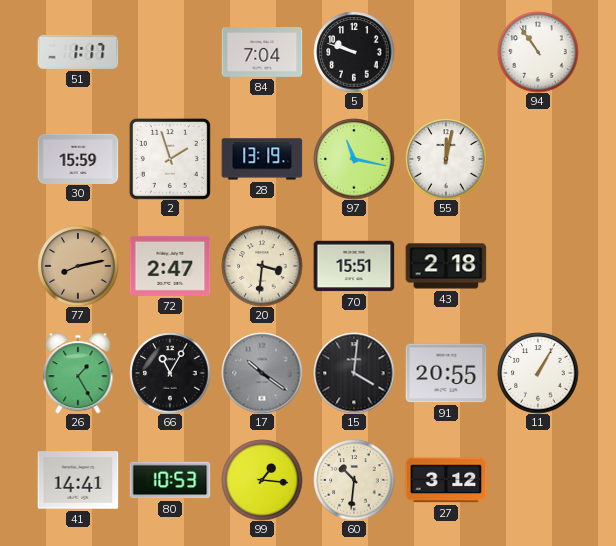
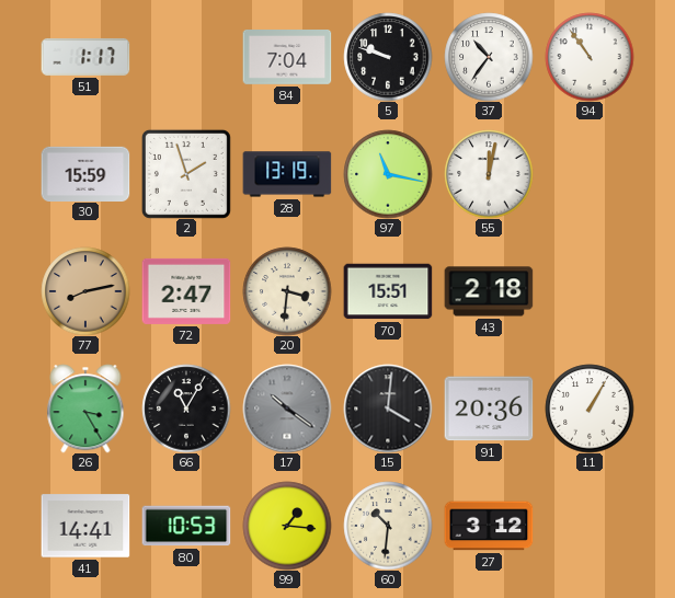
37: none -> 10:36
26: 1:25 -> 3:25
91: 20:55 -> 20:36
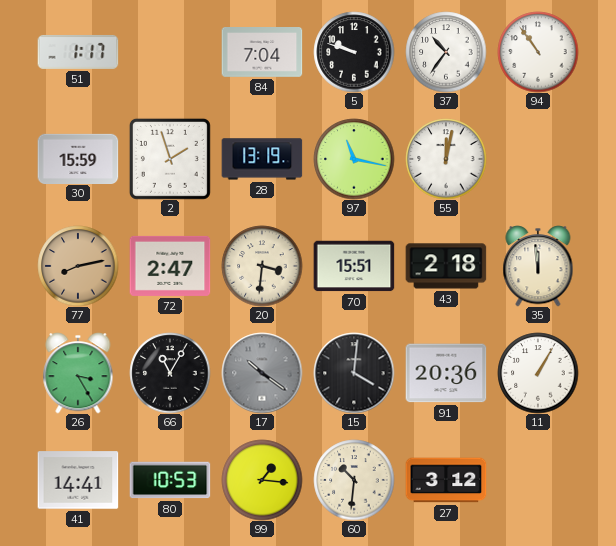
35: none -> 11:59
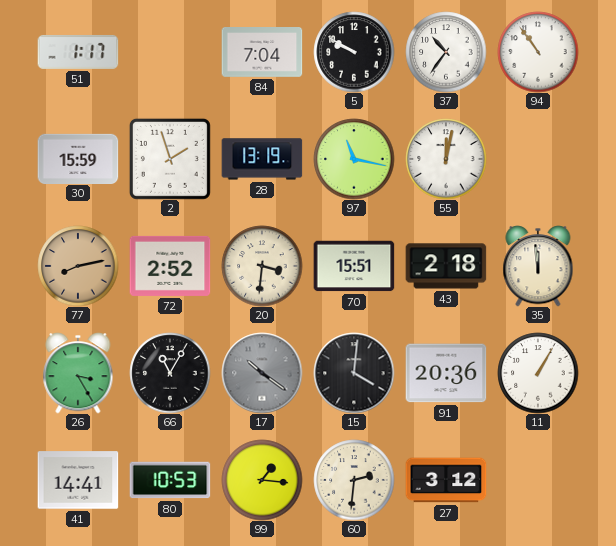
5: 9:48 -> 9:50
72: 2:47 -> 2:52
60: 10:31 -> 2:31
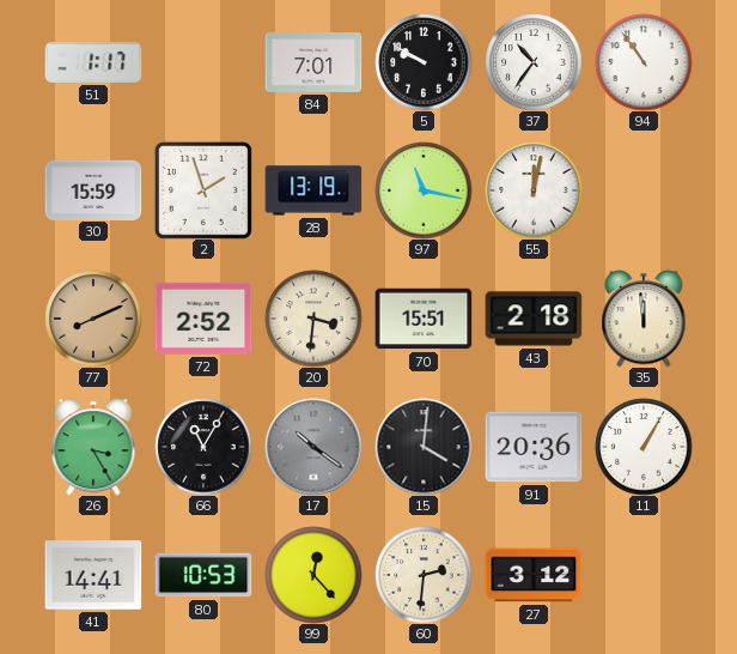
84: 7:04 -> 7:01
77: 8:13 -> 8:11
99: 1:16 -> 12:23
